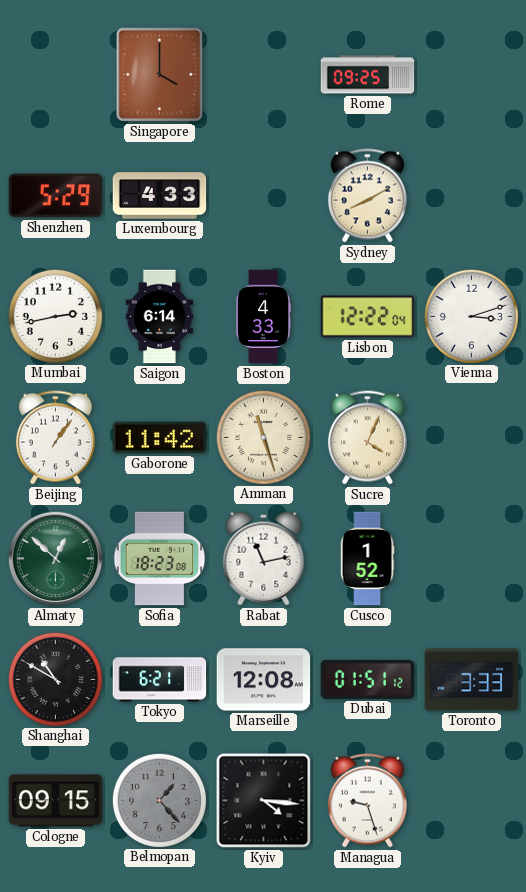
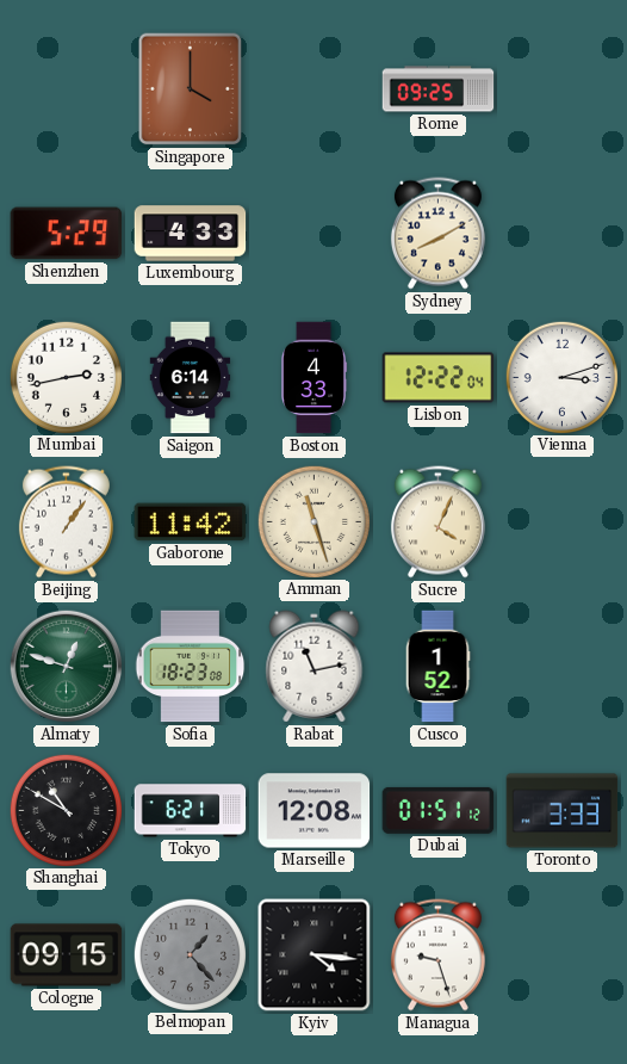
Almaty: 12:52 -> 12:48
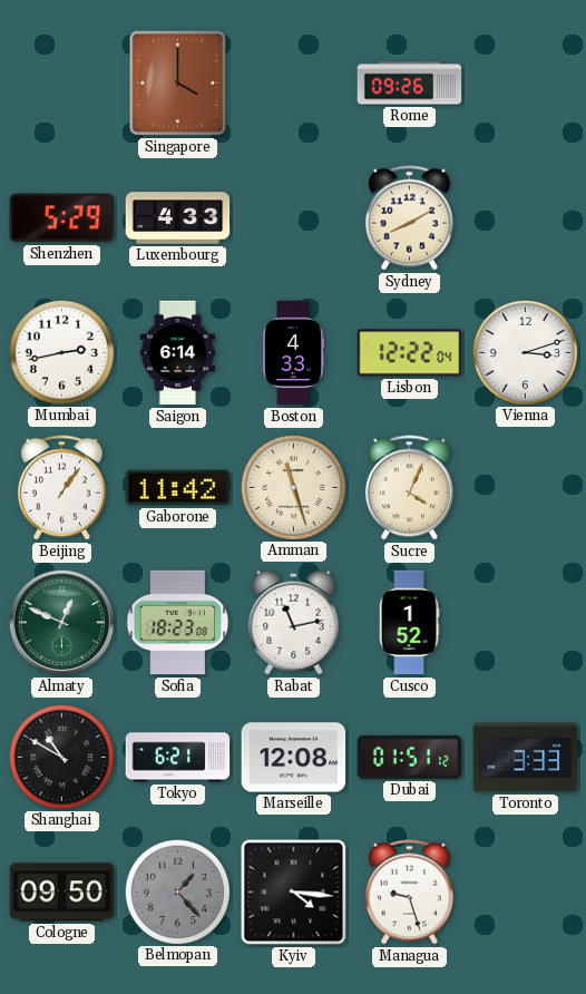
Rome: 09:25 -> 09:26
Almaty: 12:48 -> 12:49
Cologne: 09:15 -> 09:50
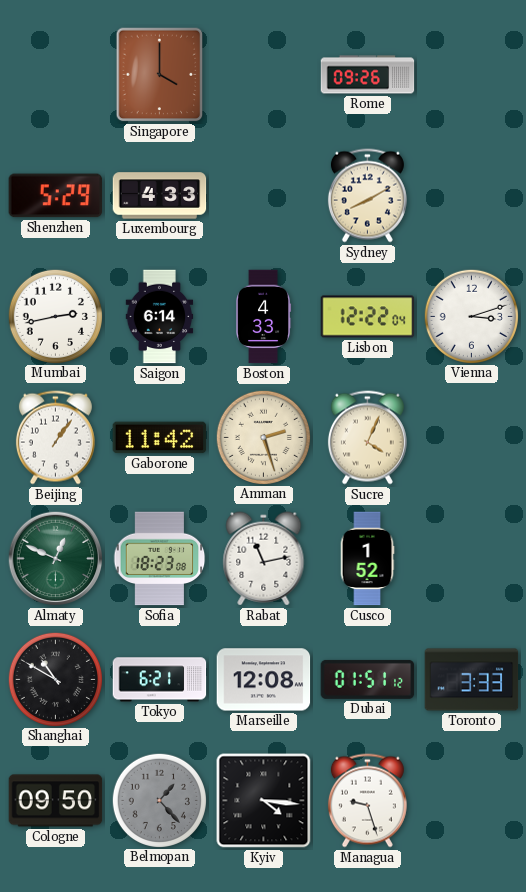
Amman: 11:27 -> 2:27
